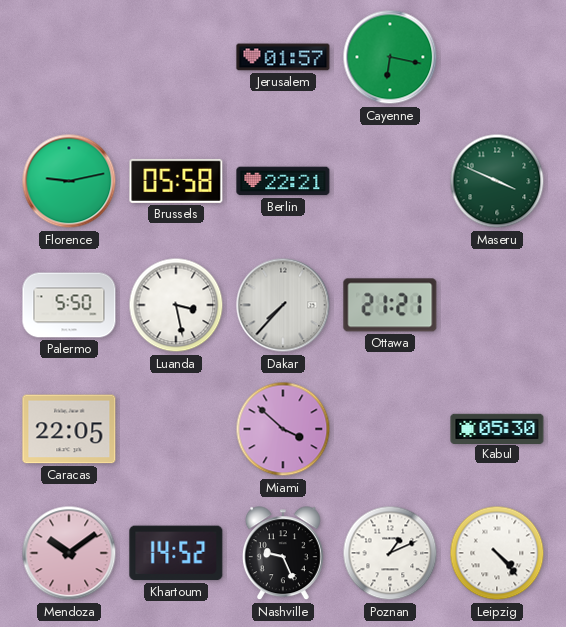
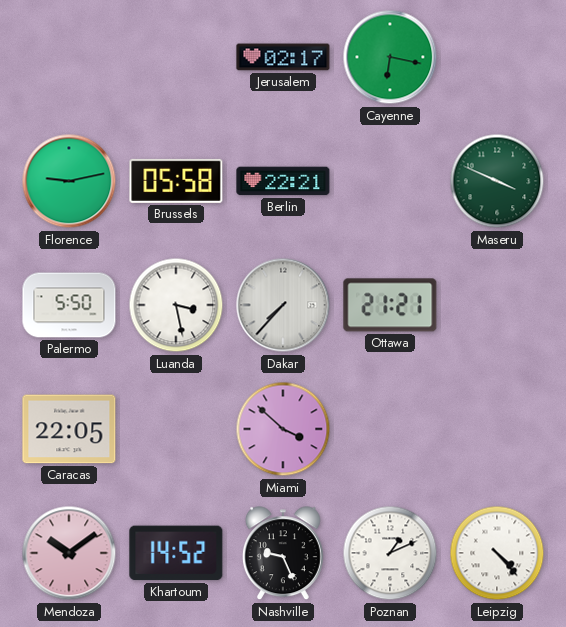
Jerusalem: 01:57 -> 02:17
Kabul: 05:30 -> none
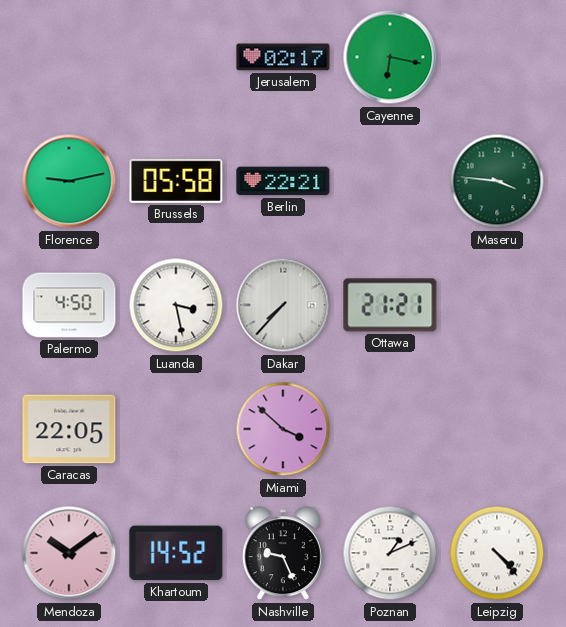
Maseru: 3:49 -> 3:46
Palermo: 5:50 -> 4:50
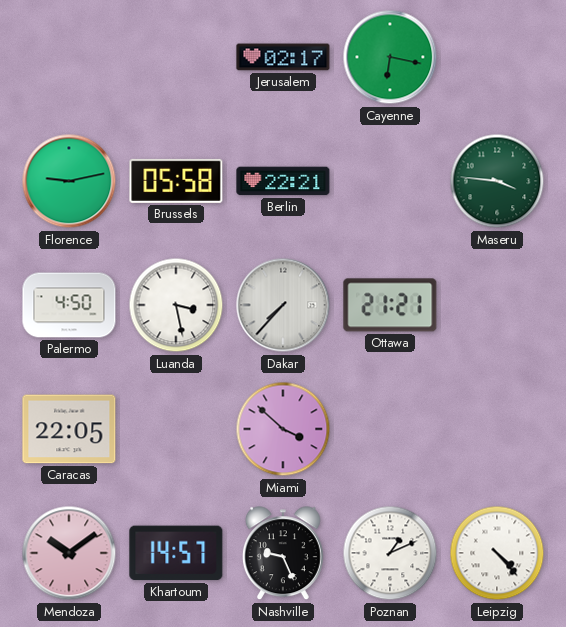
Khartoum: 14:52 -> 14:57
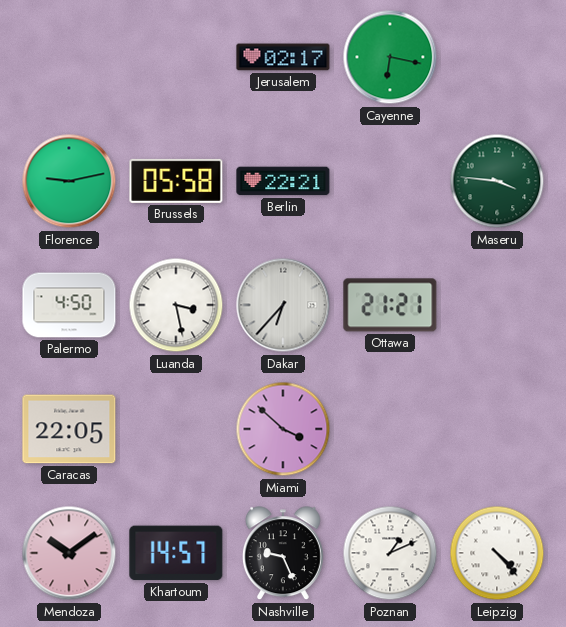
Dakar: 7:37 -> 6:37
